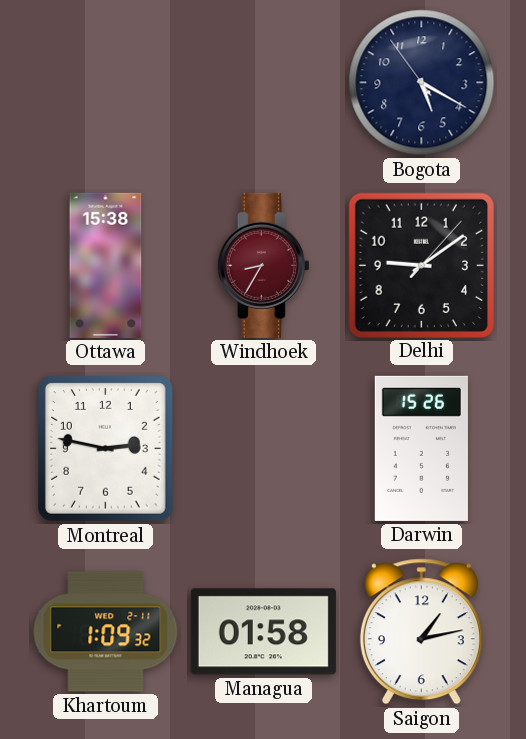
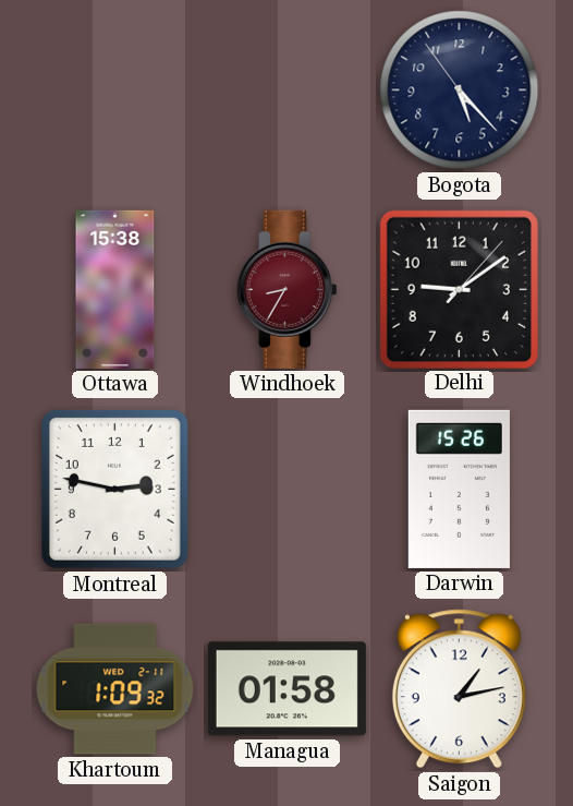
Bogota: 5:19 -> 5:22
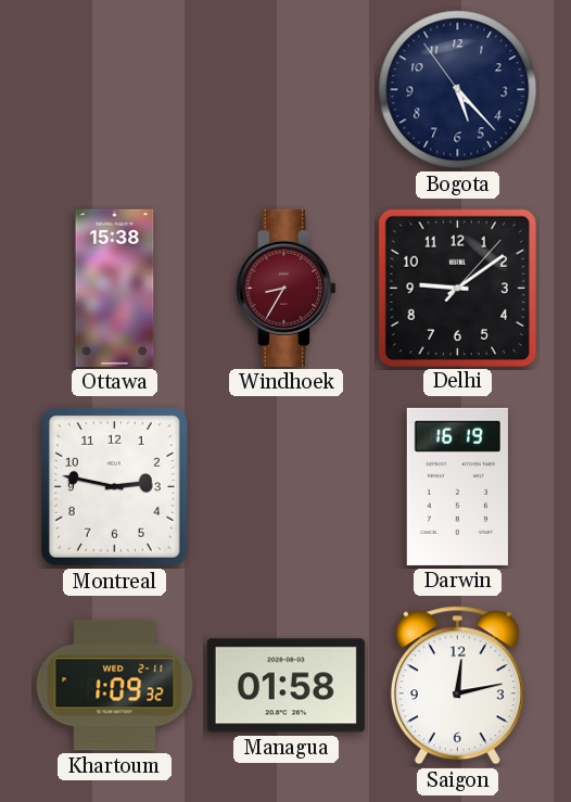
Darwin: 15:26 -> 16:19
Saigon: 1:13 -> 12:13
